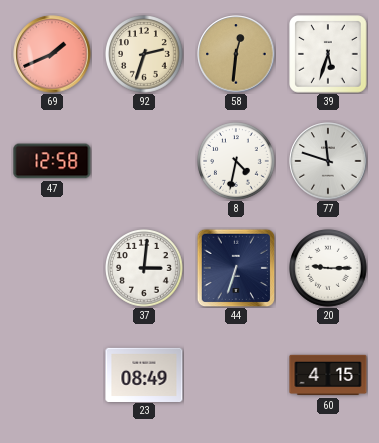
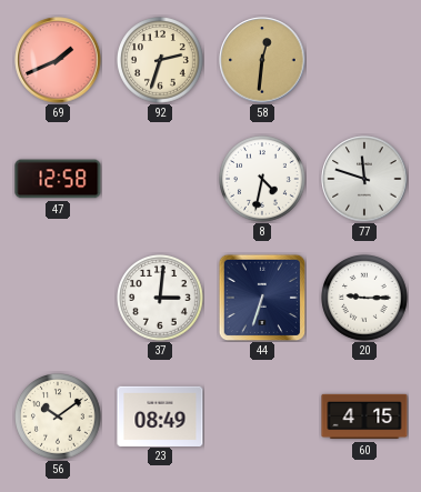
39: 5:33 -> none
56: none -> 10:09
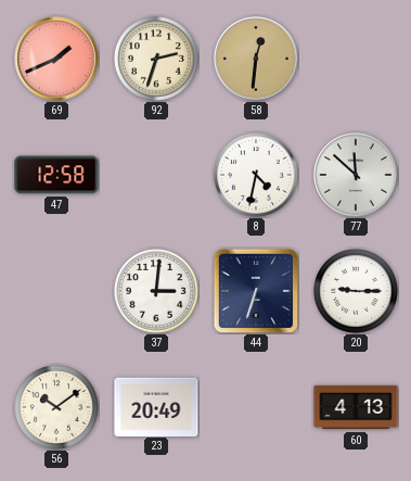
77: 11:48 -> 11:52
23: 08:49 -> 20:49
60: 4:15 -> 4:13
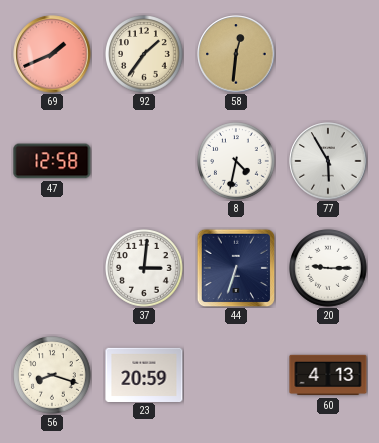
92: 2:33 -> 1:36
77: 11:52 -> 5:55
56: 10:09 -> 8:18
23: 20:49 -> 20:59
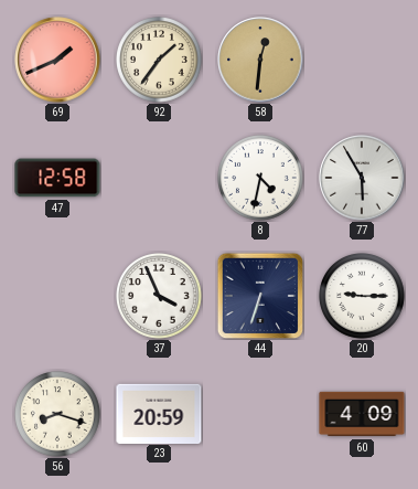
37: 3:01 -> 3:56
60: 4:13 -> 4:09
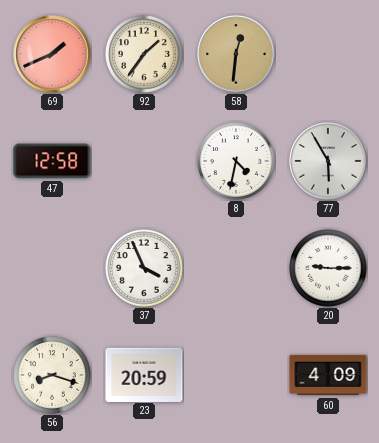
44: 6:33 -> none
